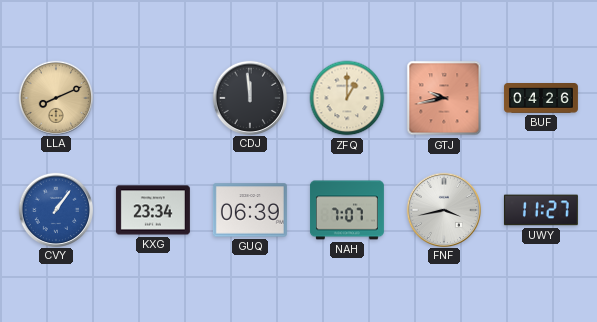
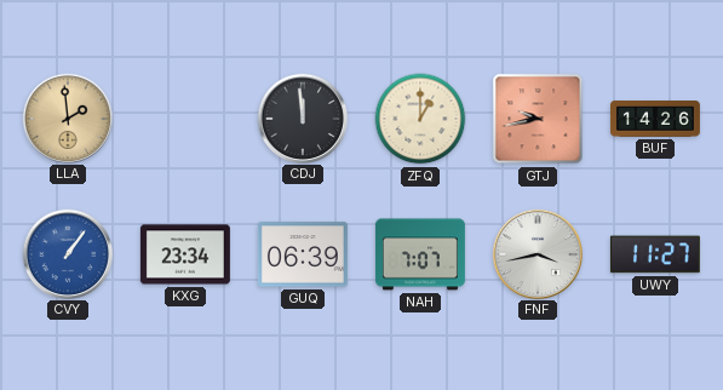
LLA: 8:11 -> 1:59
BUF: 04:26 -> 14:26
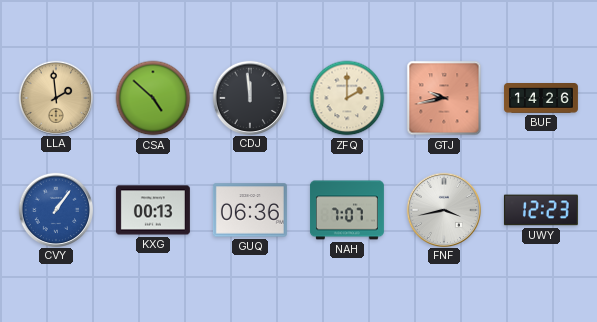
CSA: none -> 4:52
ZFQ: 1:00 -> 2:00
KXG: 23:34 -> 00:13
GUQ: 06:39 -> 06:36
UWY: 11:27 -> 12:23
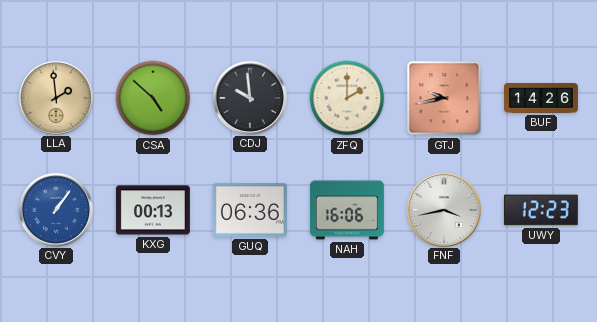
CDJ: 11:59 -> 9:59
NAH: 7:07 -> 16:06
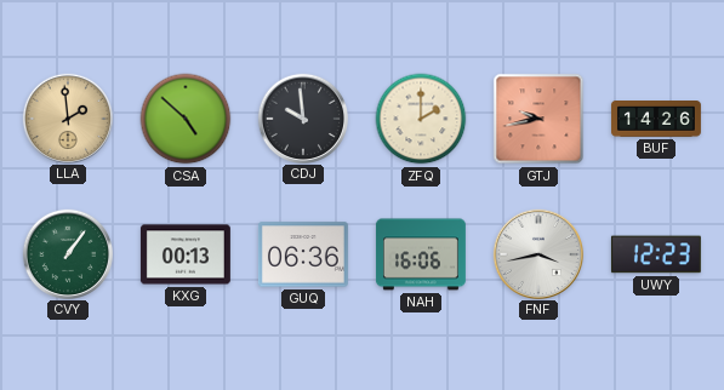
CVY dial: blue -> green
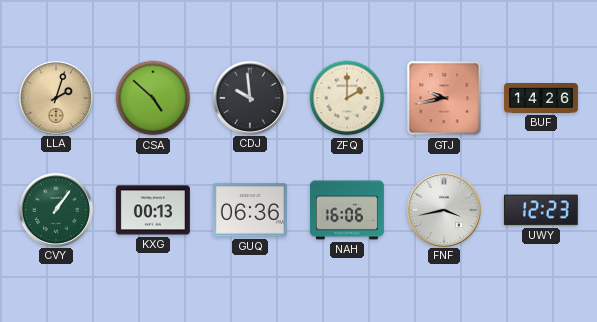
LLA: 1:59 -> 2:03
